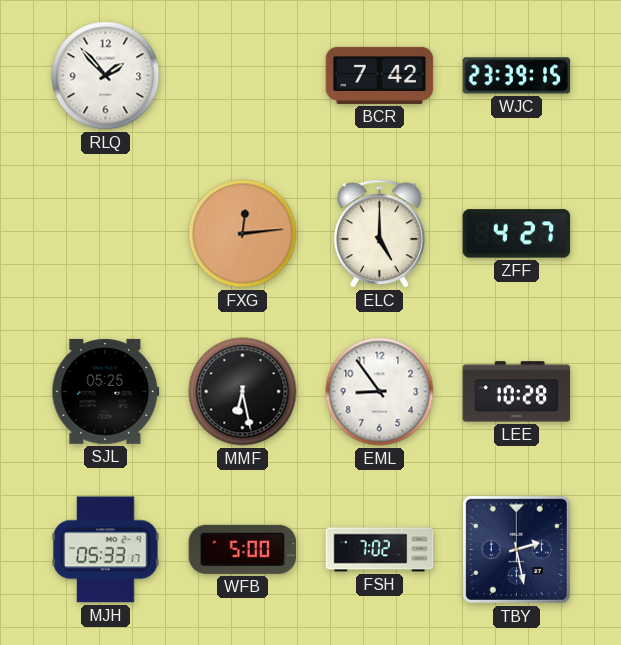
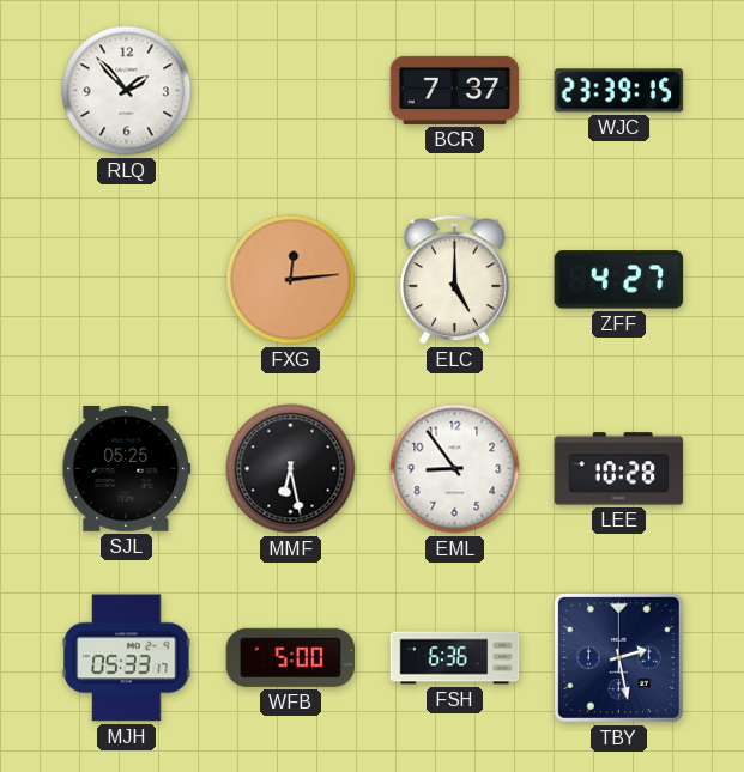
BCR: 7:42 -> 7:37
FSH: 7:02 -> 6:36
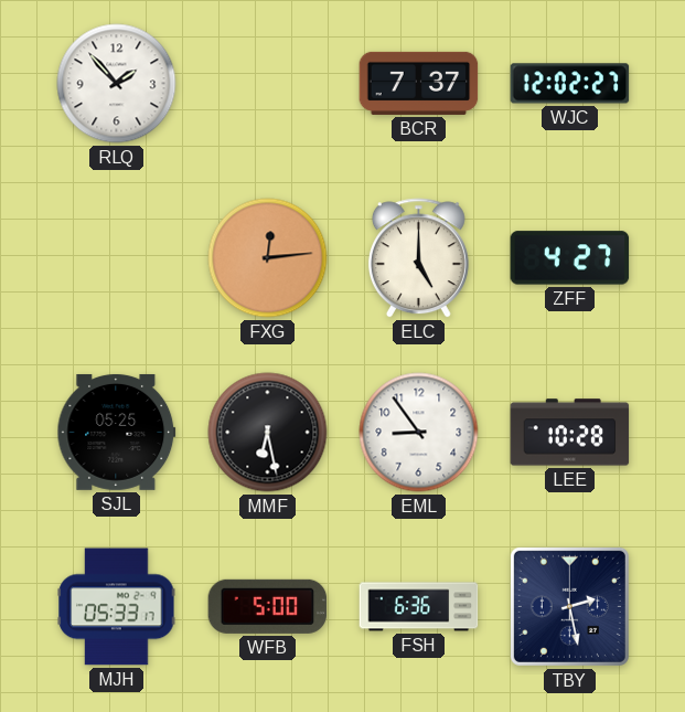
WJC: 23:39 -> 12:02
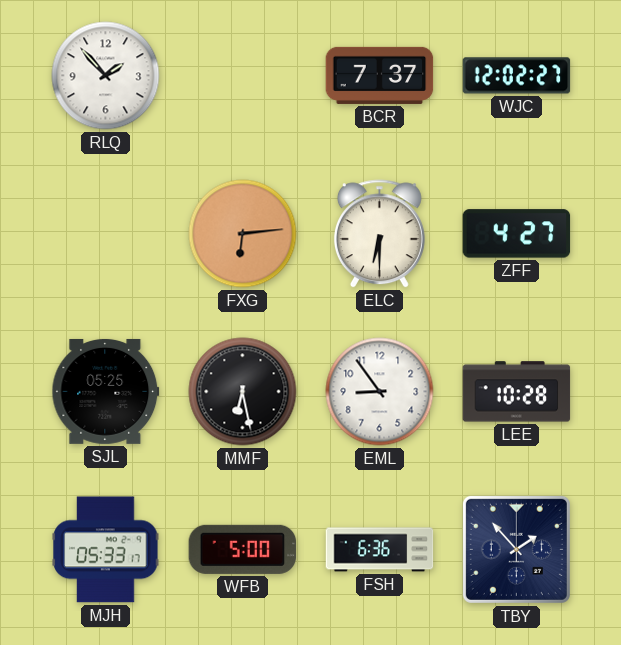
FXG: 12:14 -> 6:14
ELC: 5:00 -> 6:30
TBY: 2:28 -> 1:53
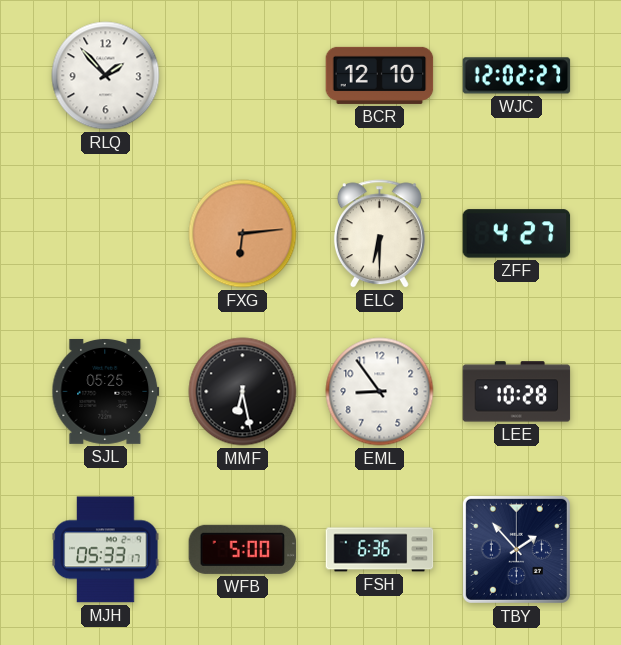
BCR: 7:37 -> 12:10
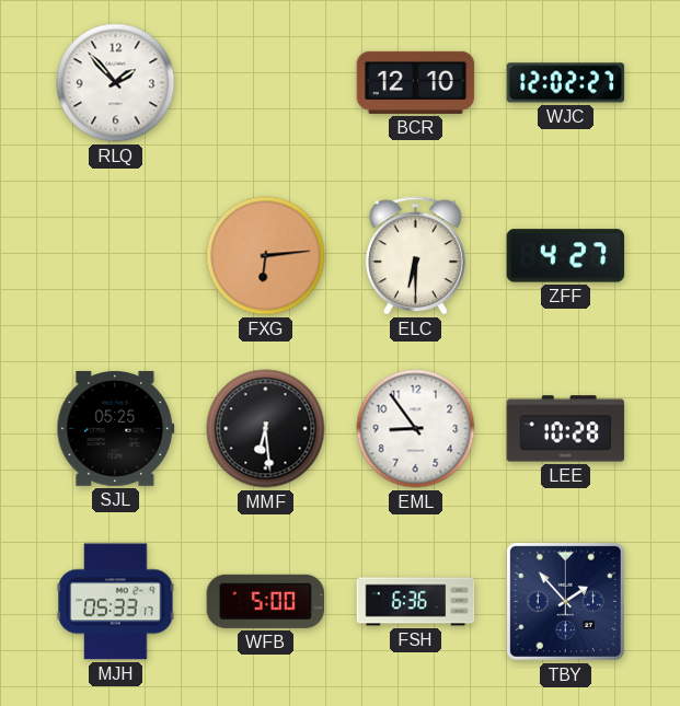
MMF: 6:28 -> 6:29
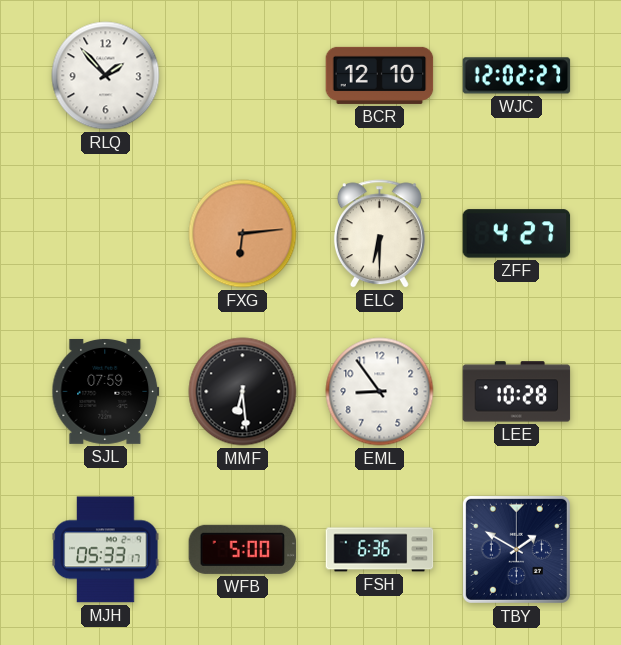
SJL: 05:25 -> 07:59
TBY: 1:53 -> 1:50
